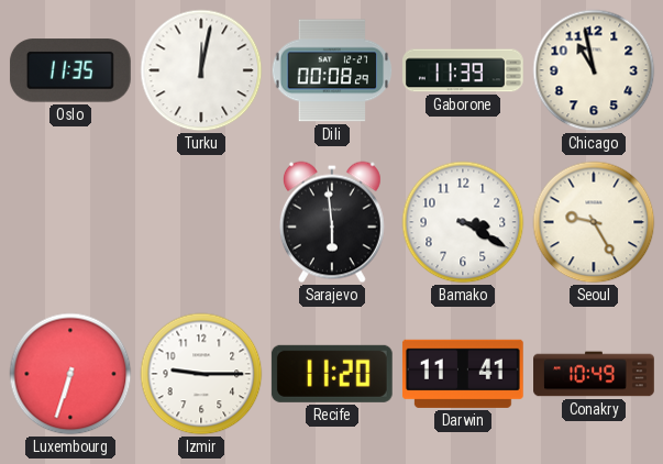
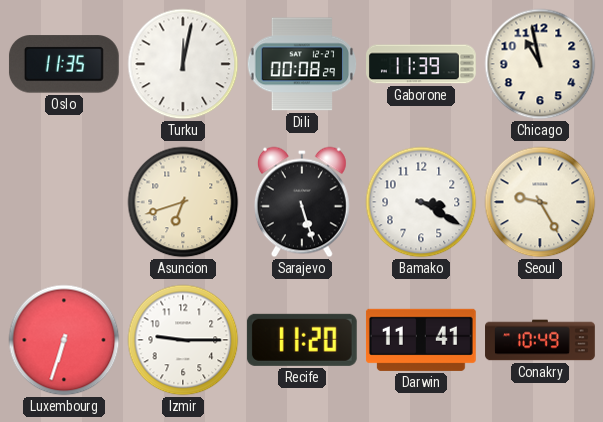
Asuncion: none -> 6:42
Sarajevo: 5:59 -> 5:27
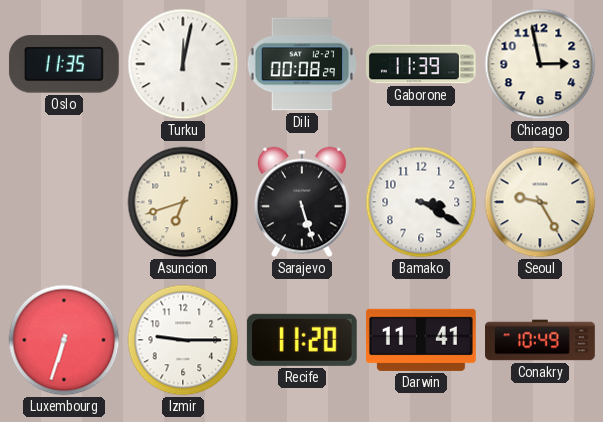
Chicago: 10:58 -> 2:58
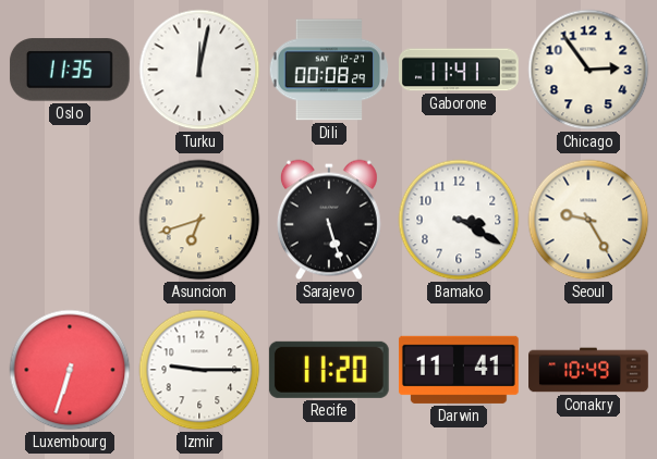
Gaborone: 11:39 -> 11:41
Chicago: 2:58 -> 2:54
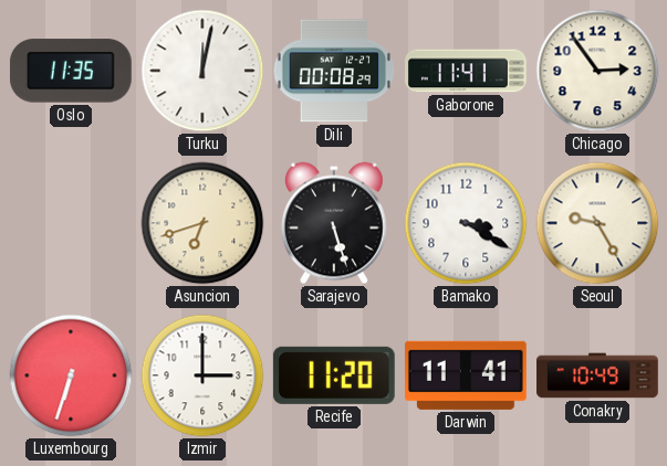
Izmir: 9:15 -> 3:00
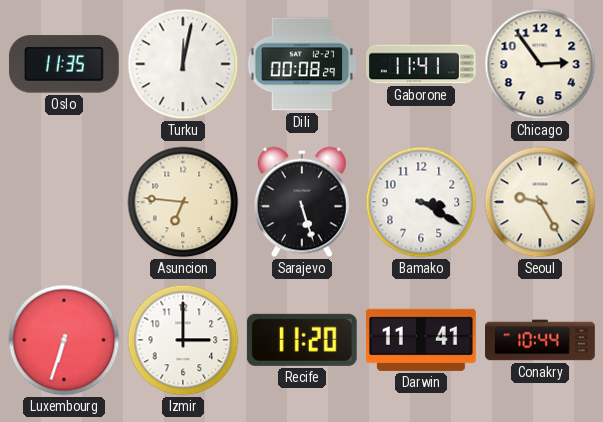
Asuncion: 6:42 -> 6:46
Conakry: 10:49 -> 10:44
